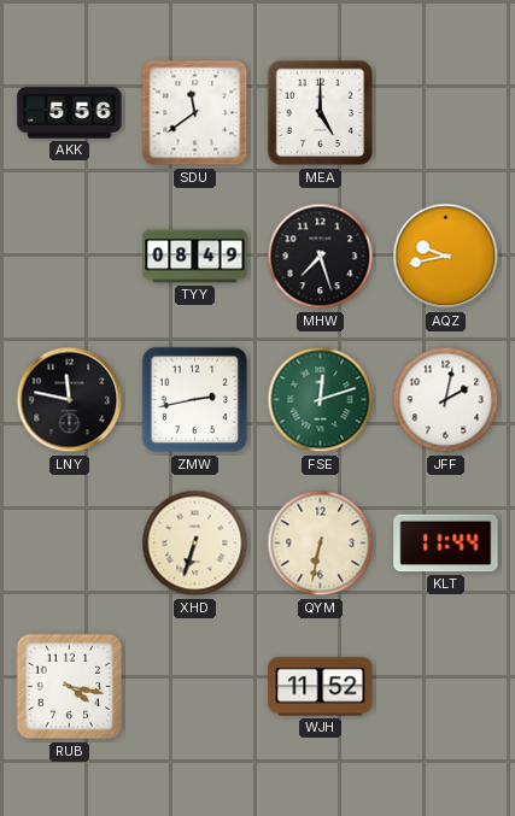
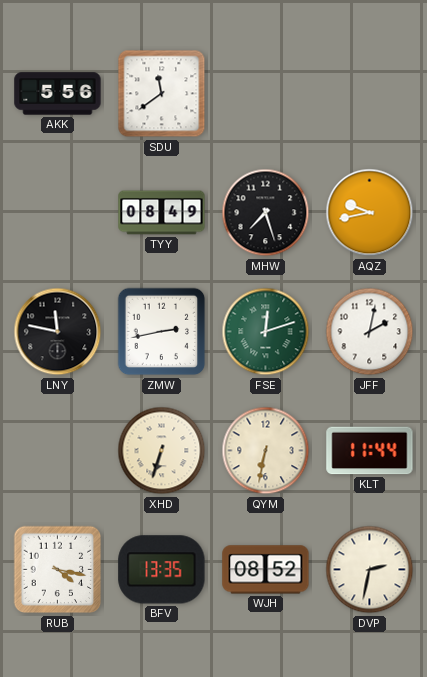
MEA: 5:00 -> none
BFV: none -> 13:35
WJH: 11:52 -> 08:52
DVP: none -> 2:32
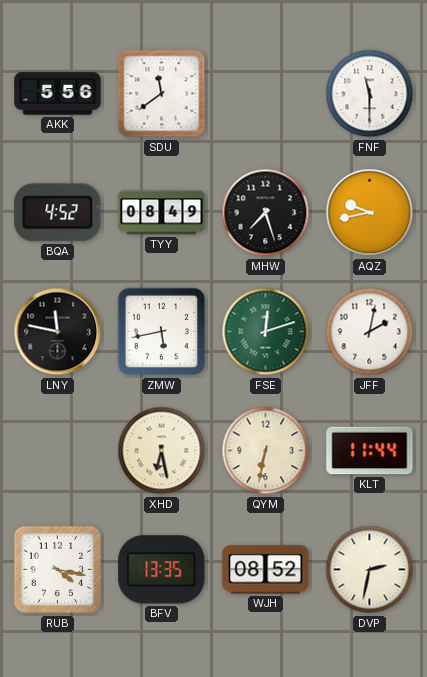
FNF: none -> 11:30
BQA: none -> 4:52
ZMW: 2:43 -> 5:43
XHD: 6:33 -> 6:28
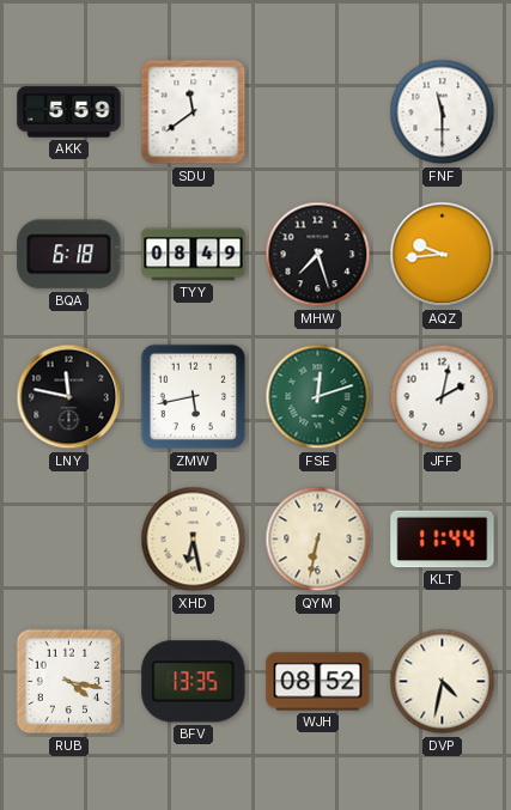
AKK: 5:56 -> 5:59
BQA: 4:52 -> 6:18
AQZ: 9:43 -> 9:44
DVP: 2:32 -> 4:32
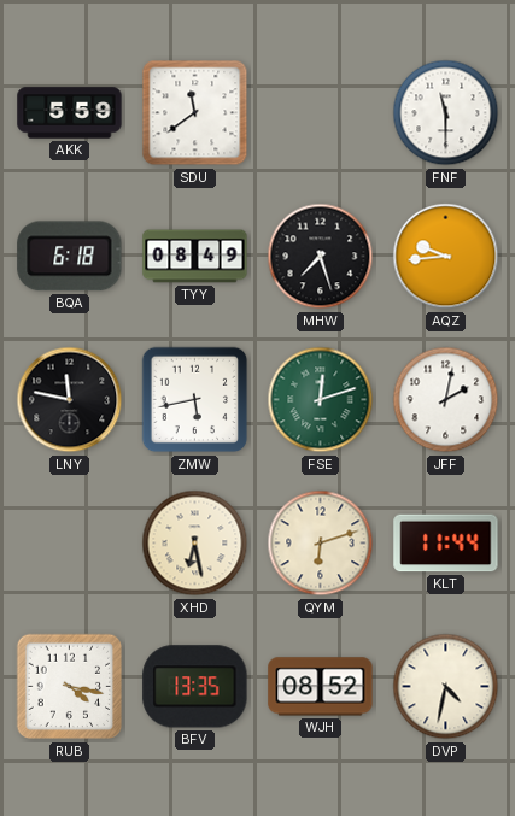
QYM: 6:32 -> 6:12
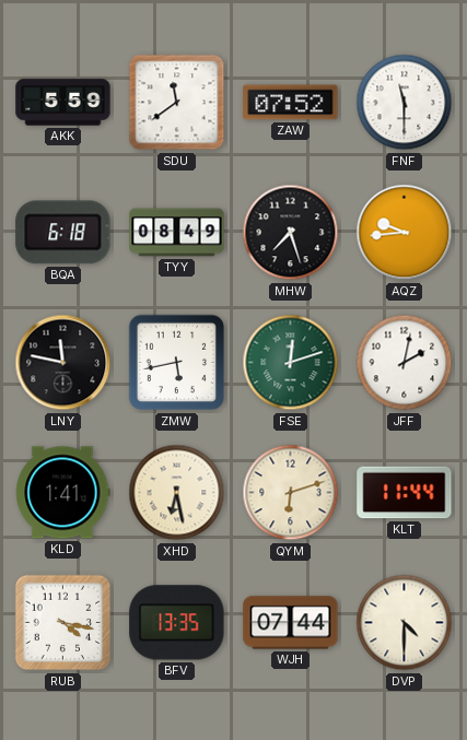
ZAW: none -> 07:52
KLD: none -> 1:41
WJH: 08:52 -> 07:44
DVP: 4:32 -> 4:30
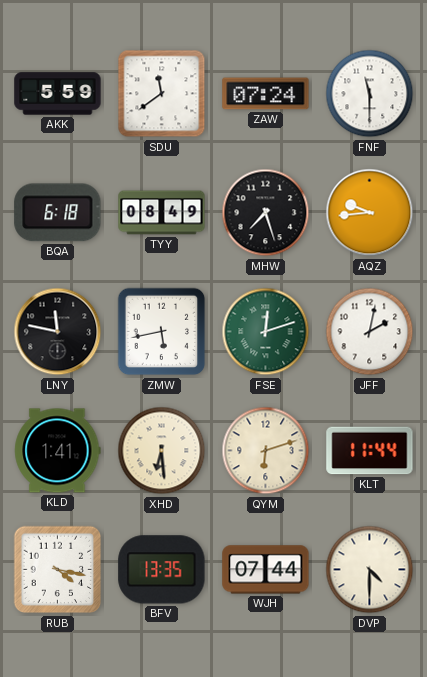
ZAW: 07:52 -> 07:24
XHD: 6:28 -> 6:29
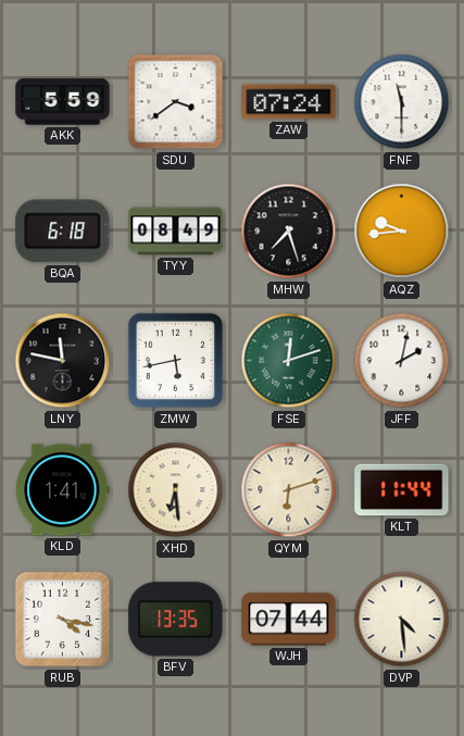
SDU: 11:39 -> 3:39
DVP: 4:30 -> 4:29
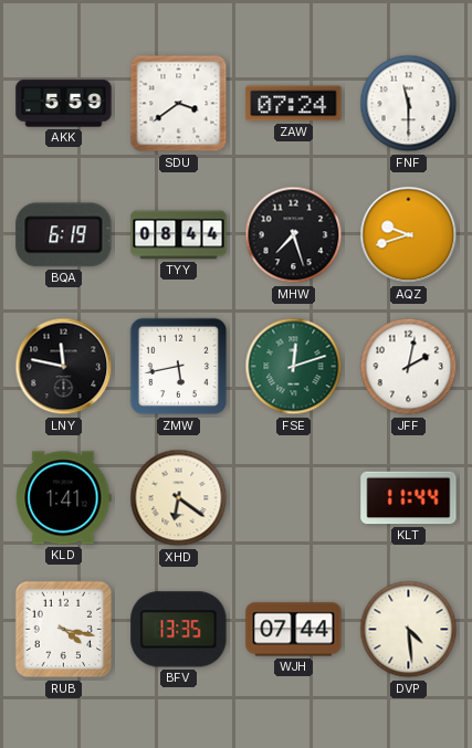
BQA: 6:18 -> 6:19
TYY: 08:49 -> 08:44
AQZ: 9:44 -> 9:42
XHD: 6:29 -> 6:21
QYM: 6:12 -> none
